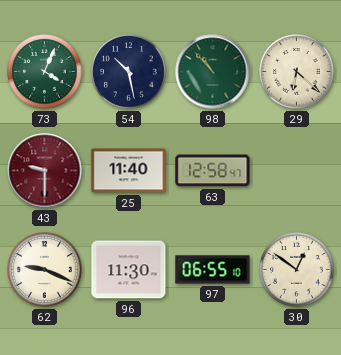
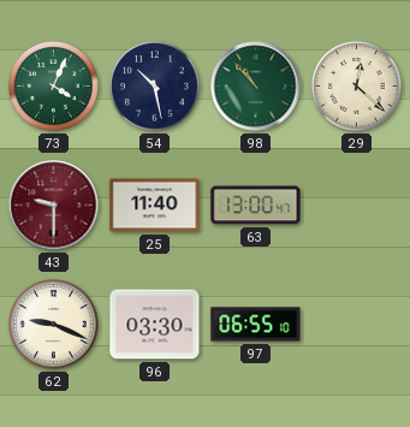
29: 6:22 -> 12:22
63: 12:58 -> 13:00
96: 11:30 -> 03:30
30: 12:51 -> none
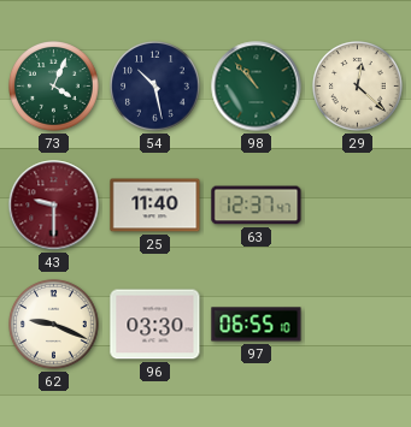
63: 13:00 -> 12:37
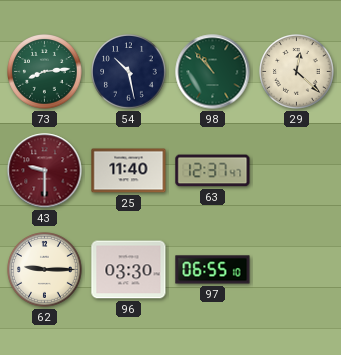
73: 4:04 -> 8:14
62: 9:19 -> 9:15
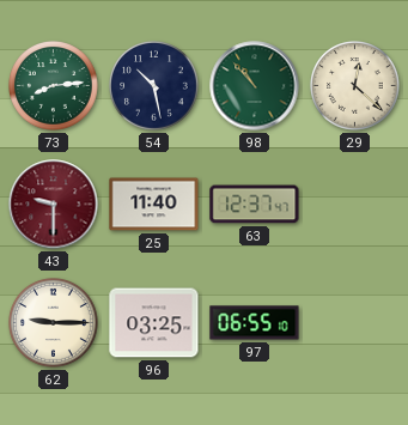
96: 03:30 -> 03:25
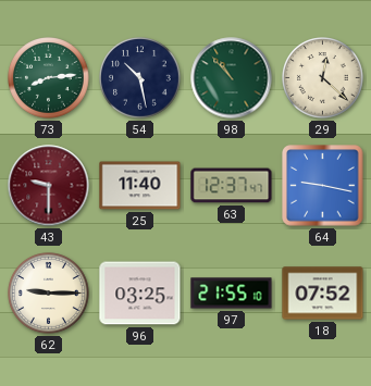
64: none -> 9:17
97: 06:55 -> 21:55
18: none -> 07:52
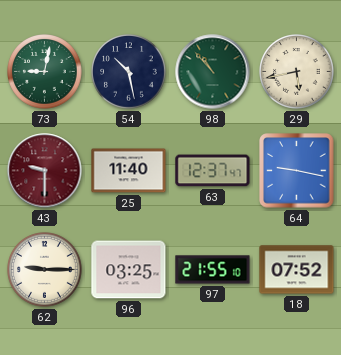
73: 8:14 -> 9:02
29: 12:22 -> 5:43
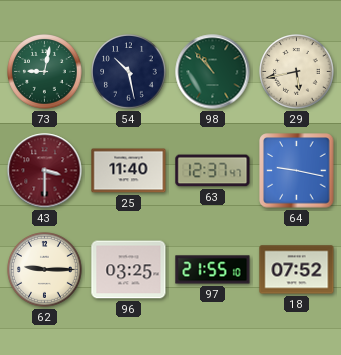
43: 9:30 -> 3:30
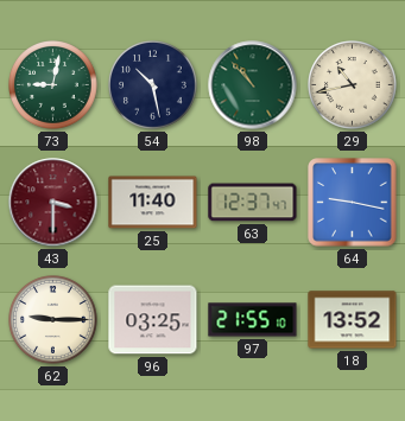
29: 5:43 -> 10:43
18: 07:52 -> 13:52
